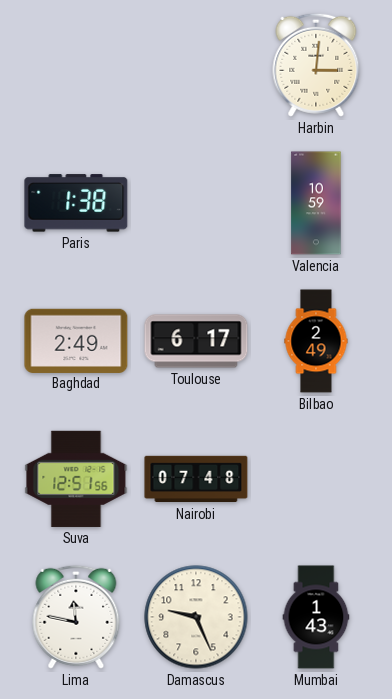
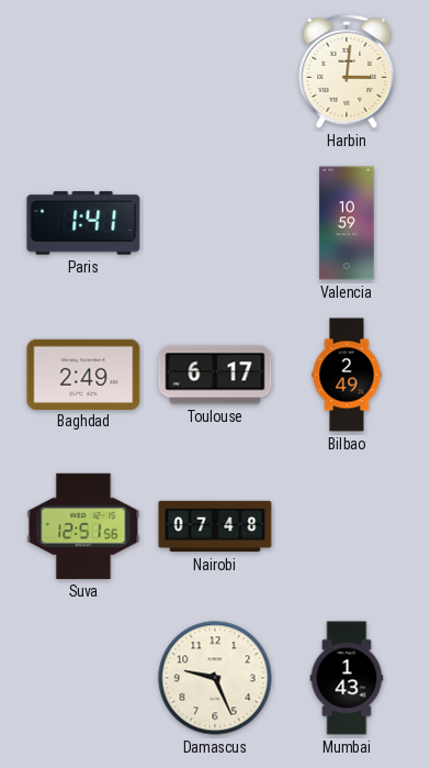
Paris: 1:38 -> 1:41
Lima: 11:47 -> none
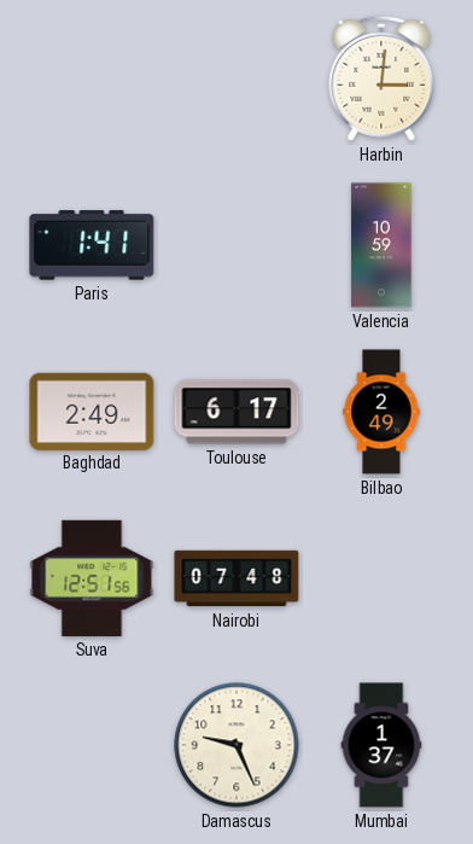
Mumbai: 1:43 -> 1:37
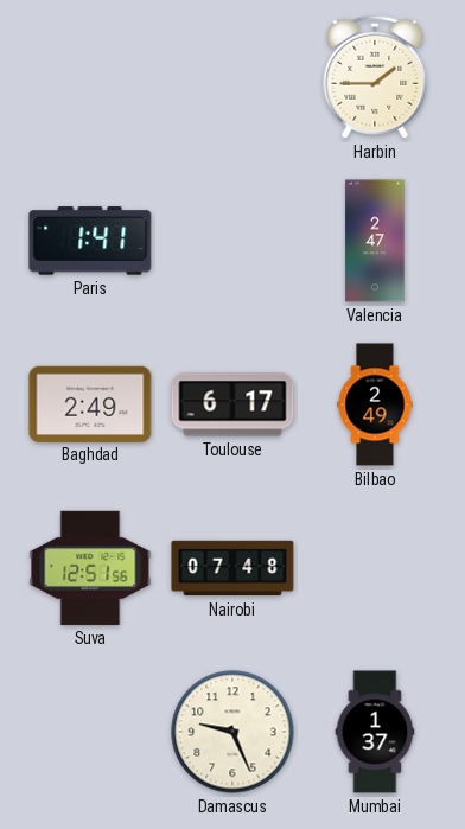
Harbin: 3:01 -> 1:45
Valencia: 10:59 -> 2:47
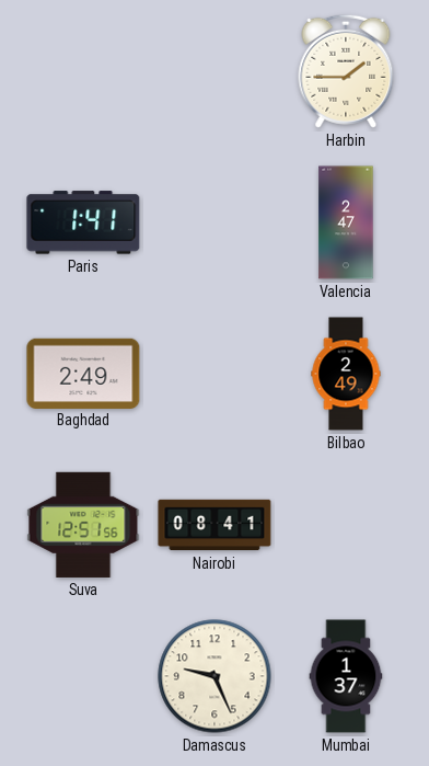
Toulouse: 6:17 -> none
Nairobi: 07:48 -> 08:41
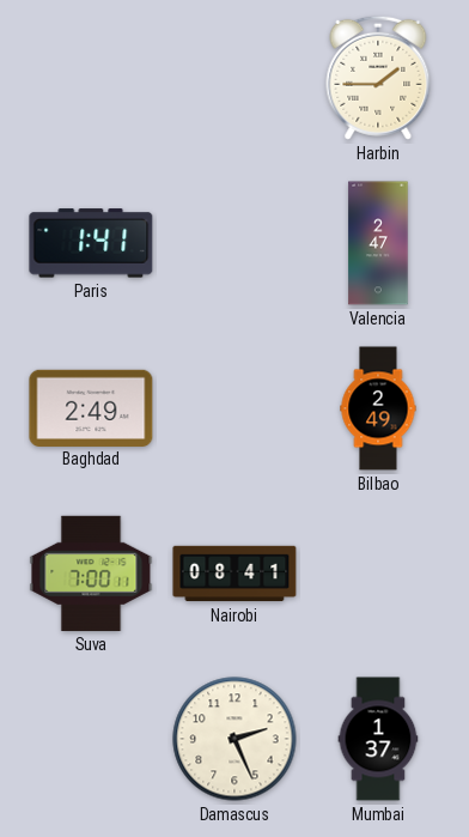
Suva: 12:51 -> 7:00
Damascus: 9:26 -> 2:26
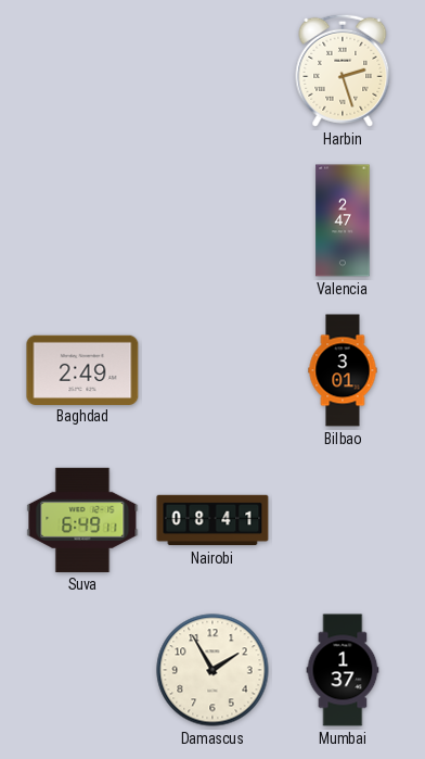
Harbin: 1:45 -> 2:27
Paris: 1:41 -> none
Bilbao: 2:49 -> 3:01
Suva: 7:00 -> 6:49
Damascus: 2:26 -> 1:55
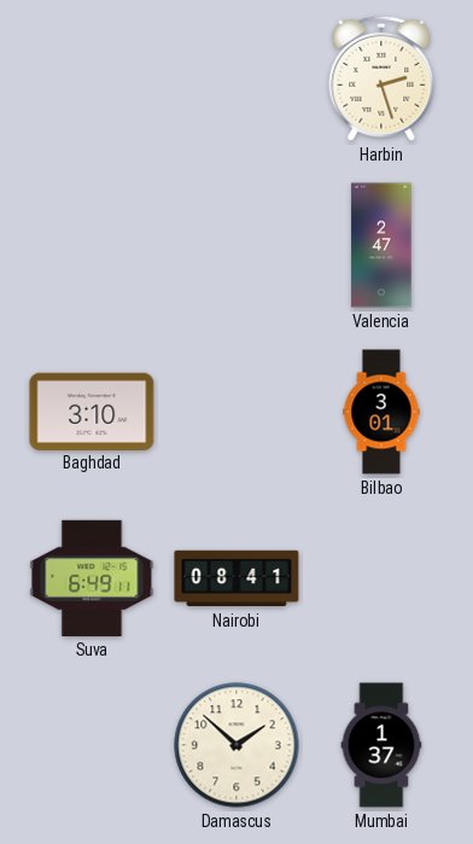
Baghdad: 2:49 -> 3:10
Damascus: 1:55 -> 1:52
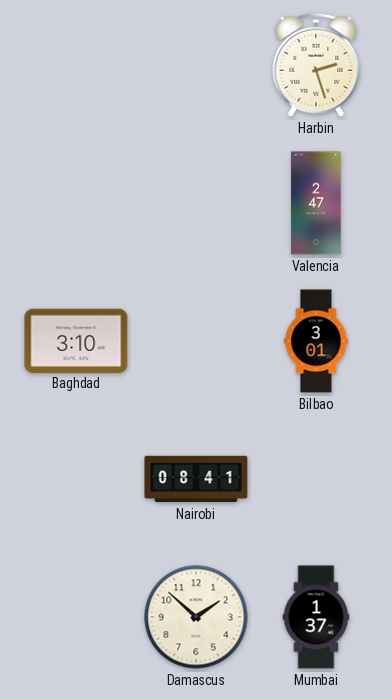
Suva: 6:49 -> none
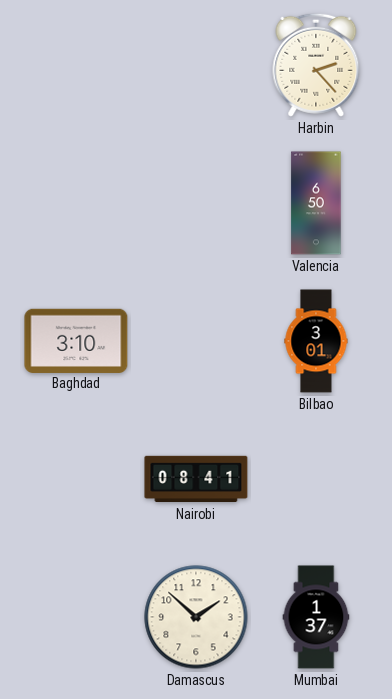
Harbin: 2:27 -> 2:23
Valencia: 2:47 -> 6:50
